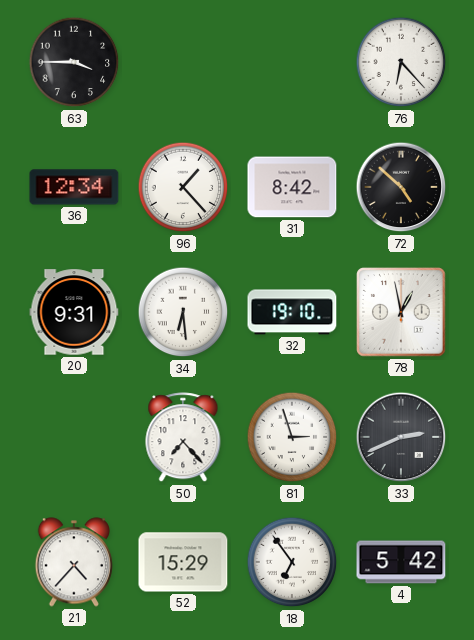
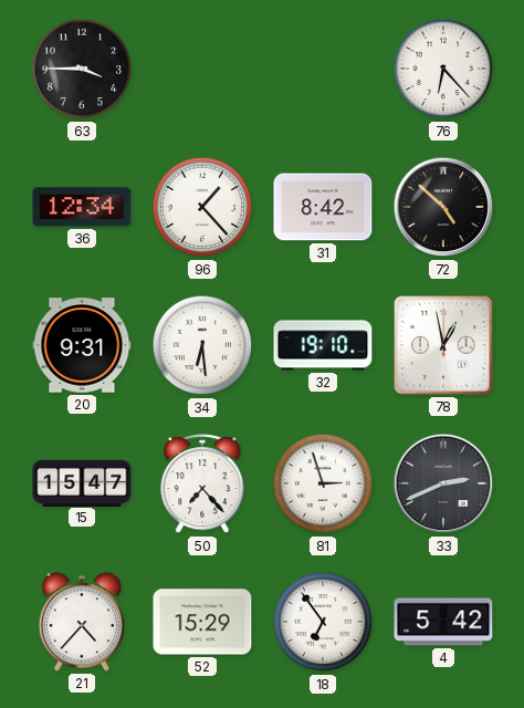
15: none -> 15:47
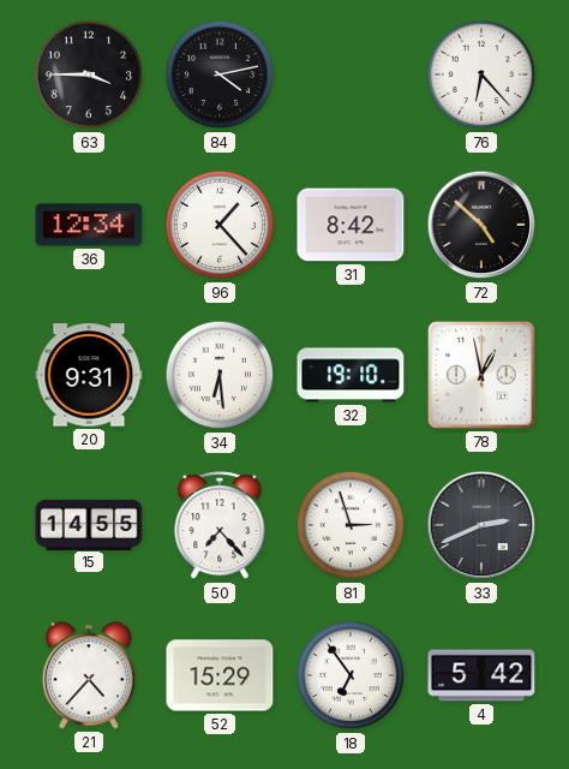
84: none -> 4:13
15: 15:47 -> 14:55
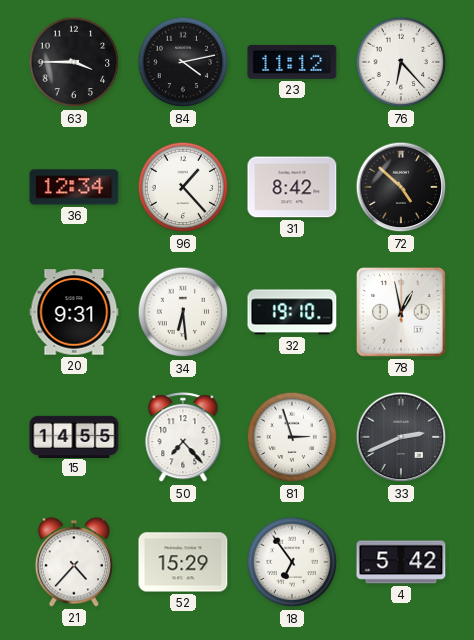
23: none -> 11:12
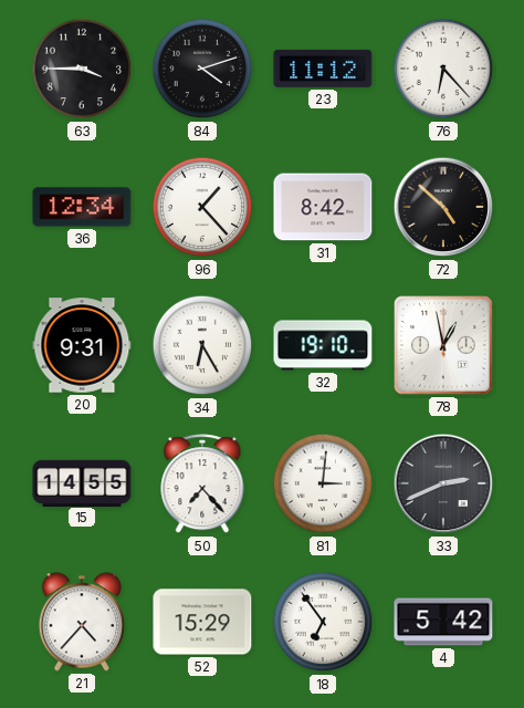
84: 4:13 -> 4:12
34: 6:29 -> 6:25
81: 2:57 -> 3:01
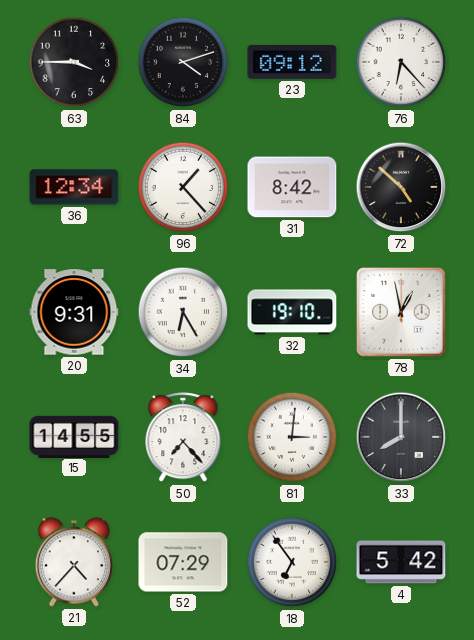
23: 11:12 -> 09:12
33: 2:41 -> 8:00
52: 15:29 -> 07:29
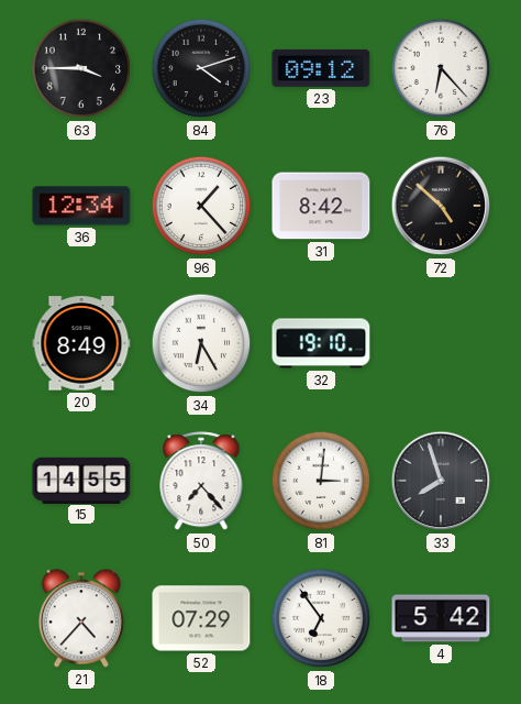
20: 9:31 -> 8:49
78: 12:58 -> none
33: 8:00 -> 7:57
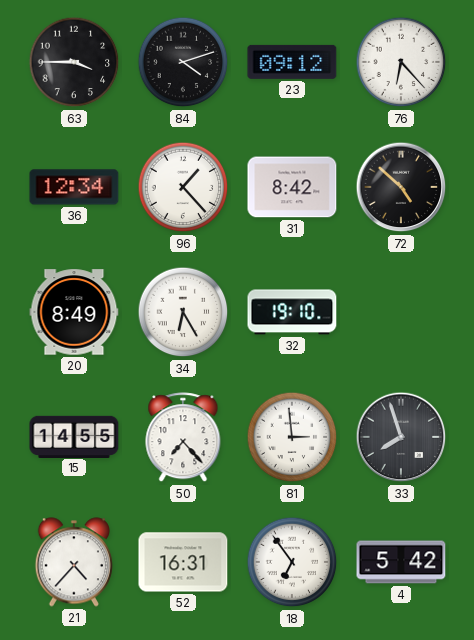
81: 3:01 -> 2:59
52: 07:29 -> 16:31
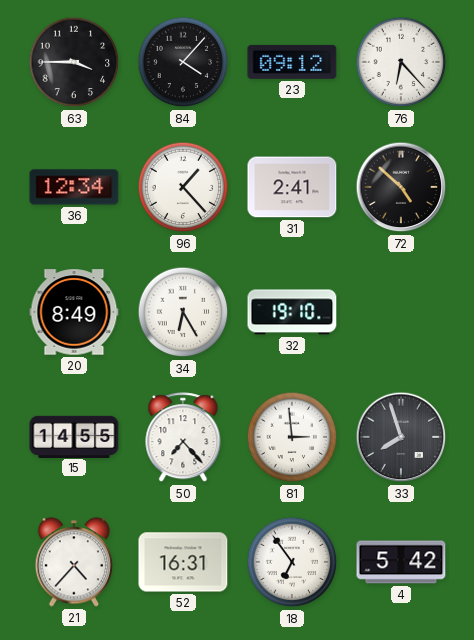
84: 4:12 -> 4:07
31: 8:42 -> 2:41
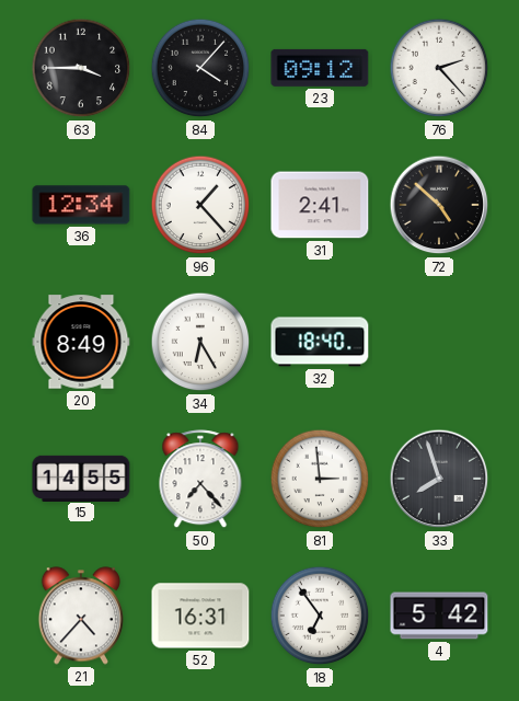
76: 6:23 -> 2:23
32: 19:10 -> 18:40
